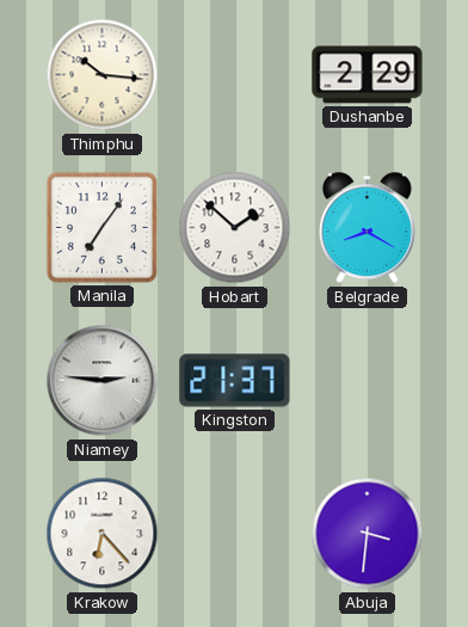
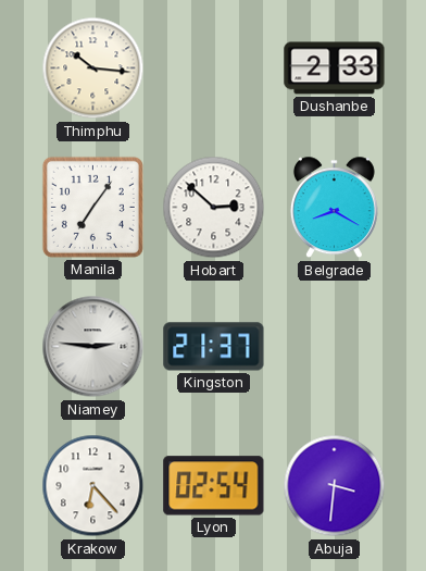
Dushanbe: 2:29 -> 2:33
Hobart: 1:52 -> 2:52
Lyon: none -> 02:54
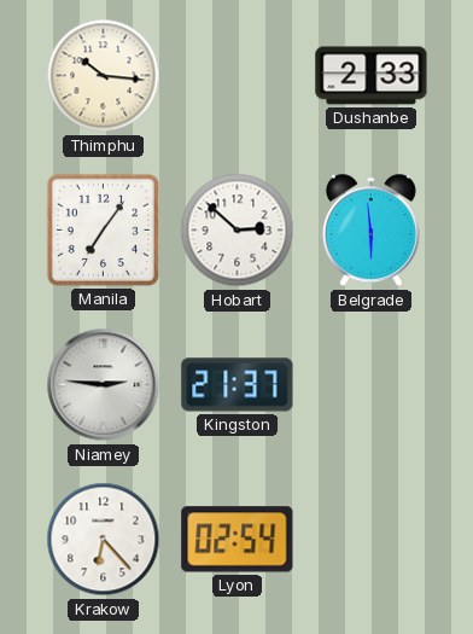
Belgrade: 8:20 -> 5:59
Abuja: 3:31 -> none
